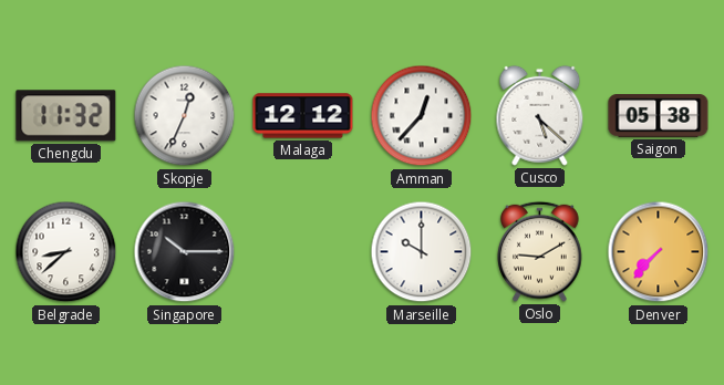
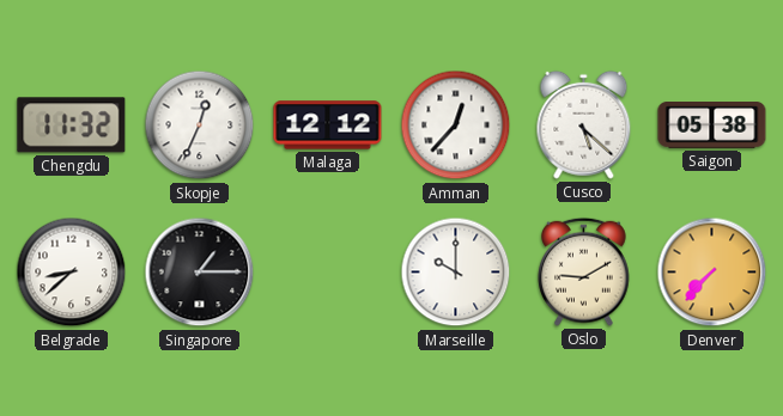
Singapore: 10:15 -> 1:15
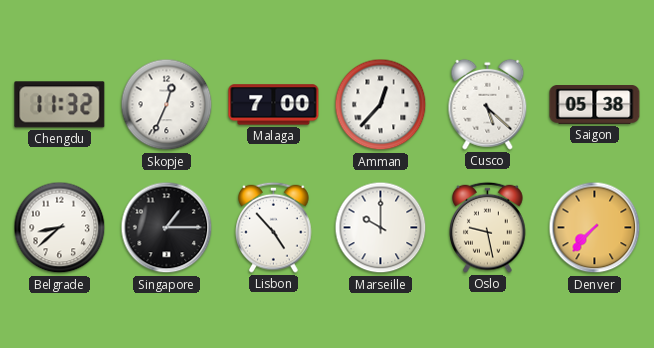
Malaga: 12:12 -> 7:00
Lisbon: none -> 4:53
Oslo: 9:10 -> 9:28
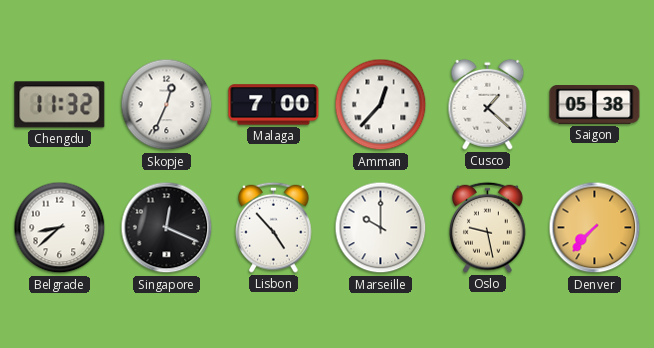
Cusco: 5:22 -> 1:22
Singapore: 1:15 -> 12:19
